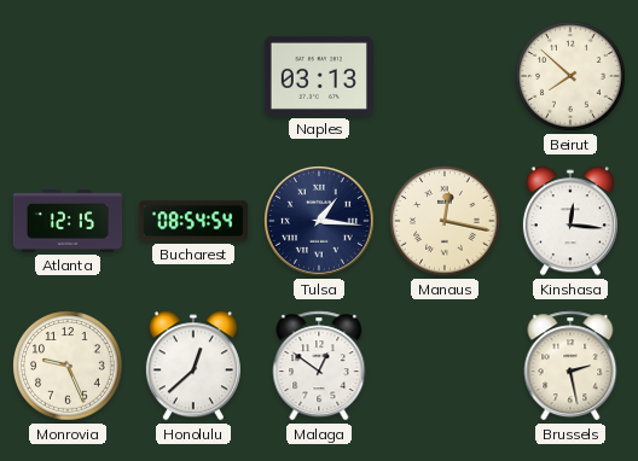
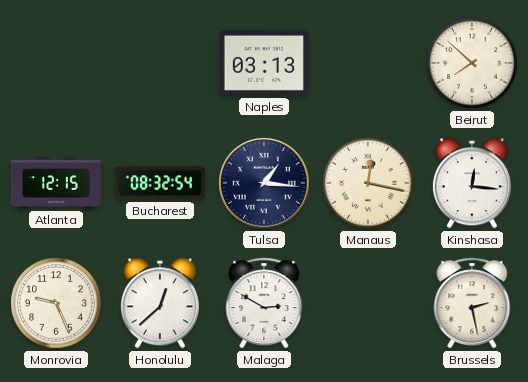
Bucharest: 08:54 -> 08:32
Malaga: 12:51 -> 2:50
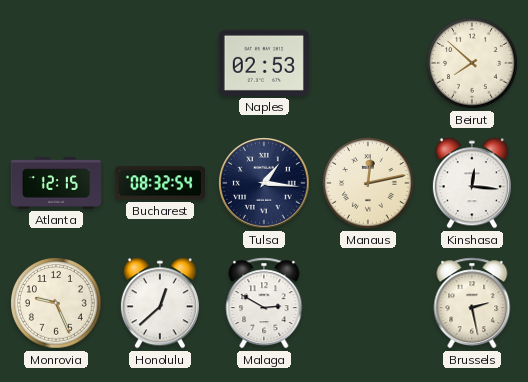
Naples: 03:13 -> 02:53
Manaus: 12:17 -> 12:13
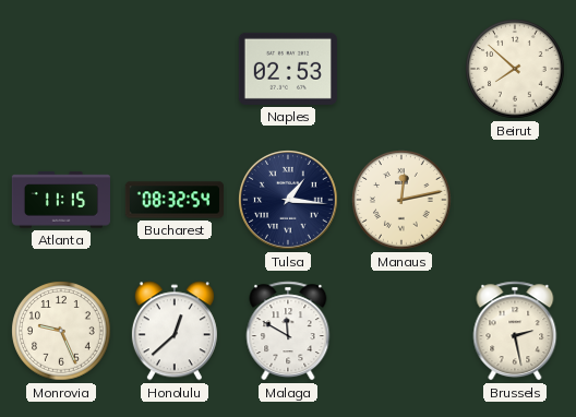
Atlanta: 12:15 -> 11:15
Kinshasa: 12:16 -> none
Malaga: 2:50 -> 11:50
